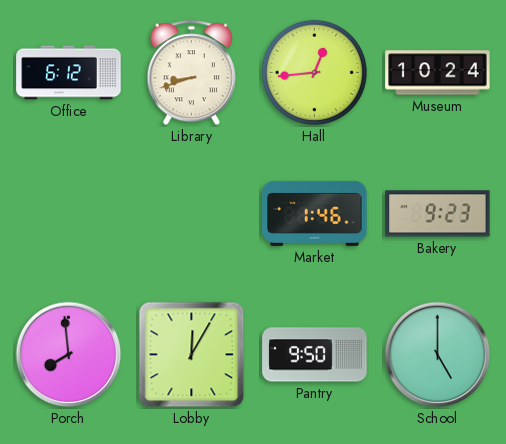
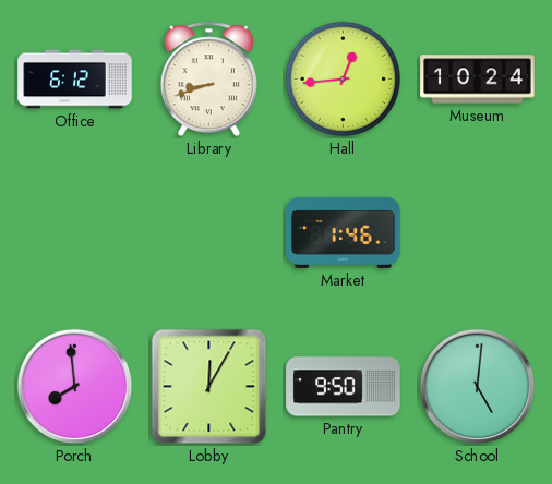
Bakery: 9:23 -> none
School: 5:00 -> 5:01
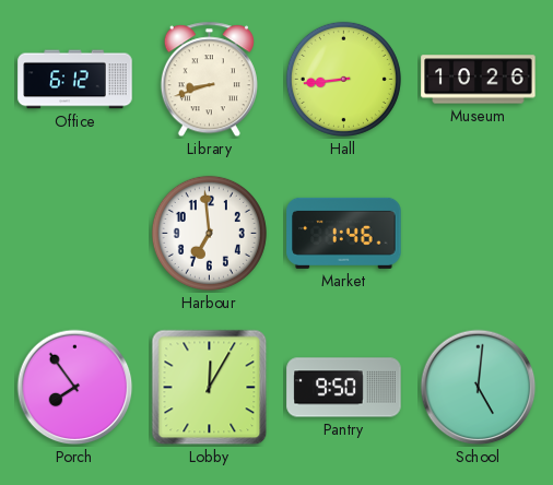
Hall: 12:44 -> 8:44
Museum: 10:24 -> 10:26
Harbour: none -> 6:59
Porch: 7:59 -> 7:54
